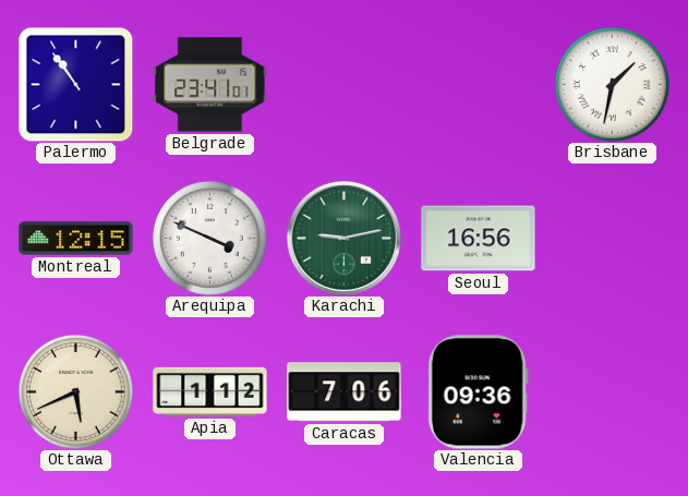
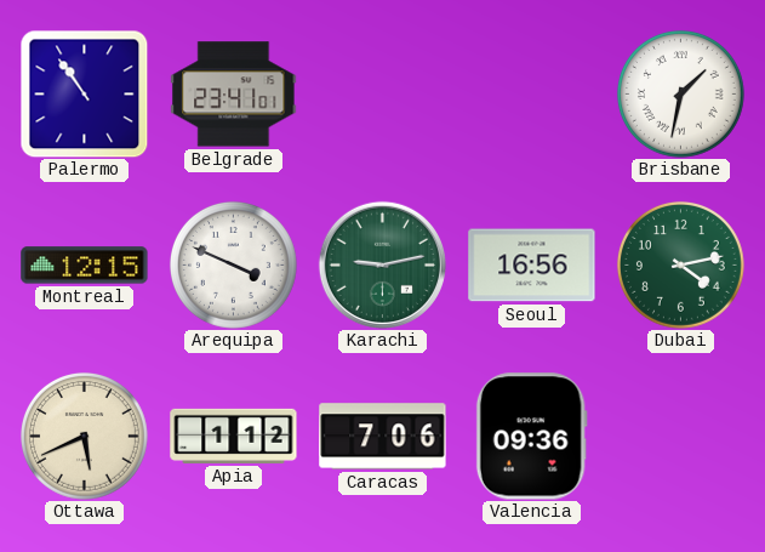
Dubai: none -> 4:13
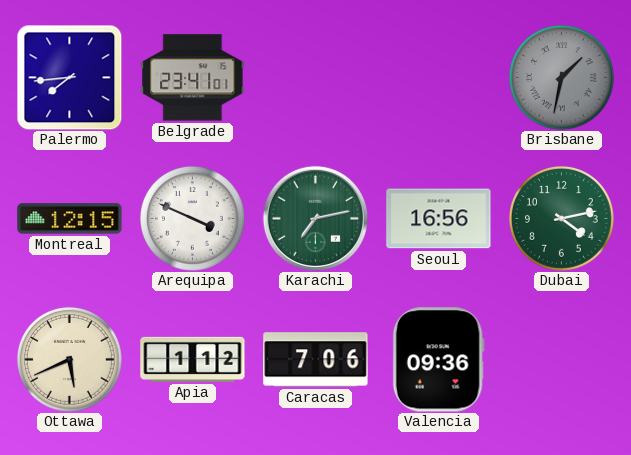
Palermo: 10:54 -> 7:44
Brisbane dial: white -> grey
Karachi: 9:13 -> 7:13
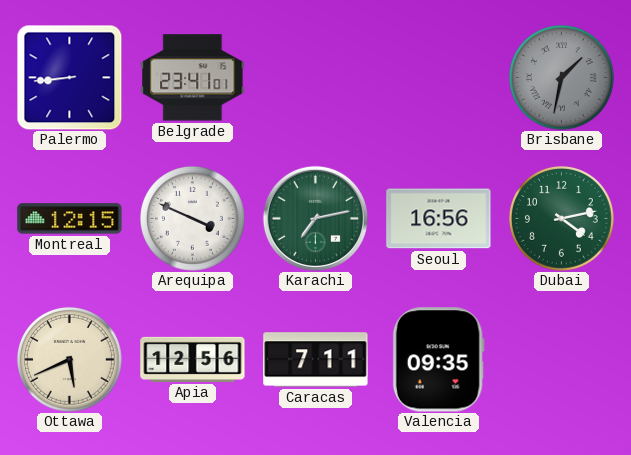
Palermo: 7:44 -> 8:44
Apia: 1:12 -> 12:56
Caracas: 7:06 -> 7:11
Valencia: 09:36 -> 09:35
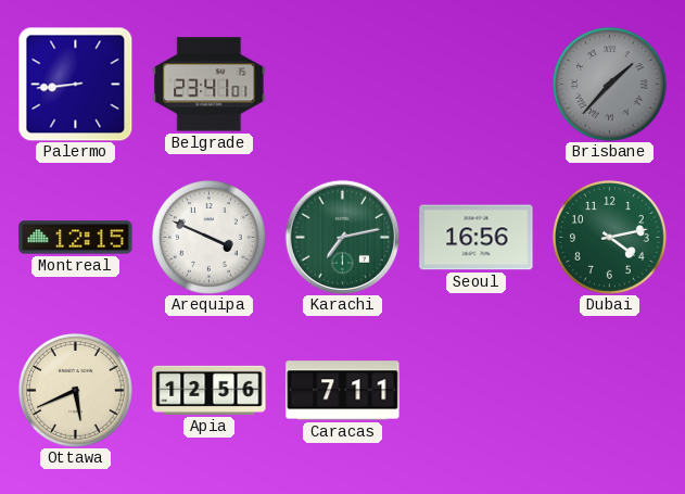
Brisbane: 1:32 -> 1:37
Valencia: 09:35 -> none
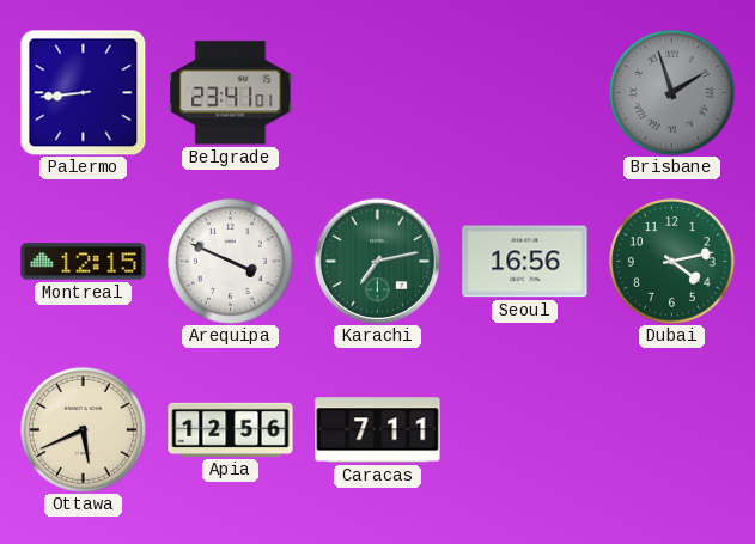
Brisbane: 1:37 -> 1:57
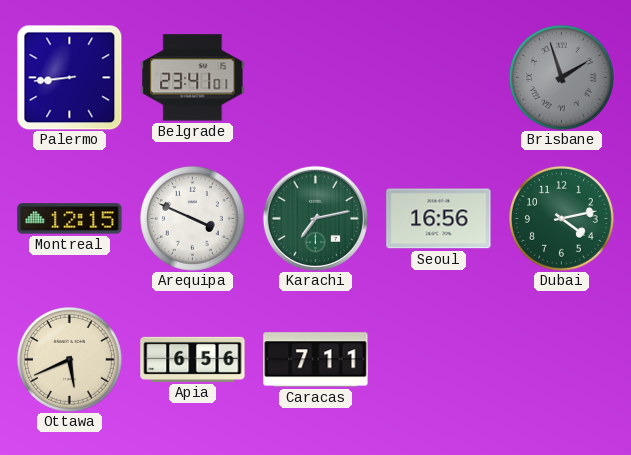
Apia: 12:56 -> 6:56
